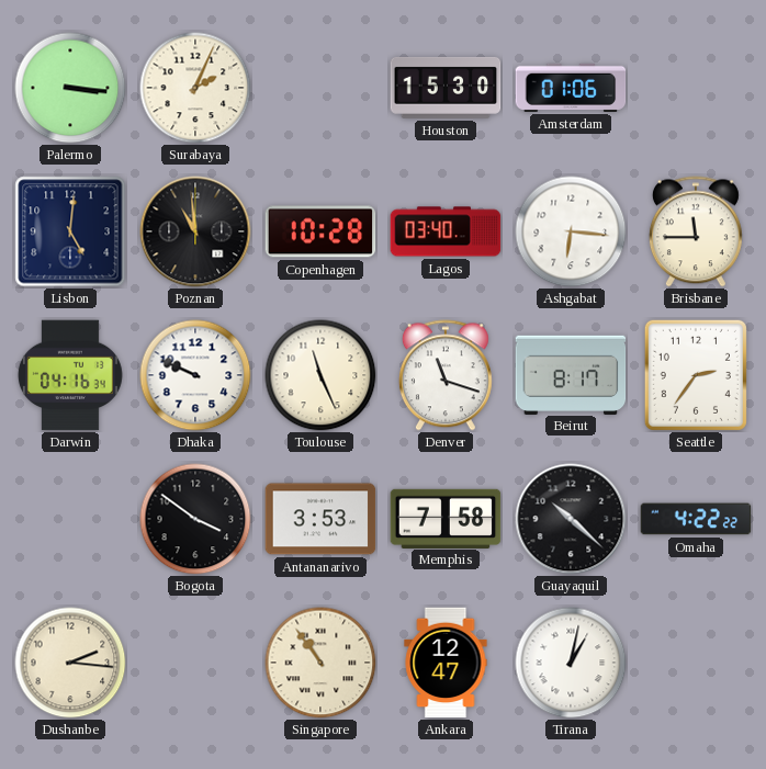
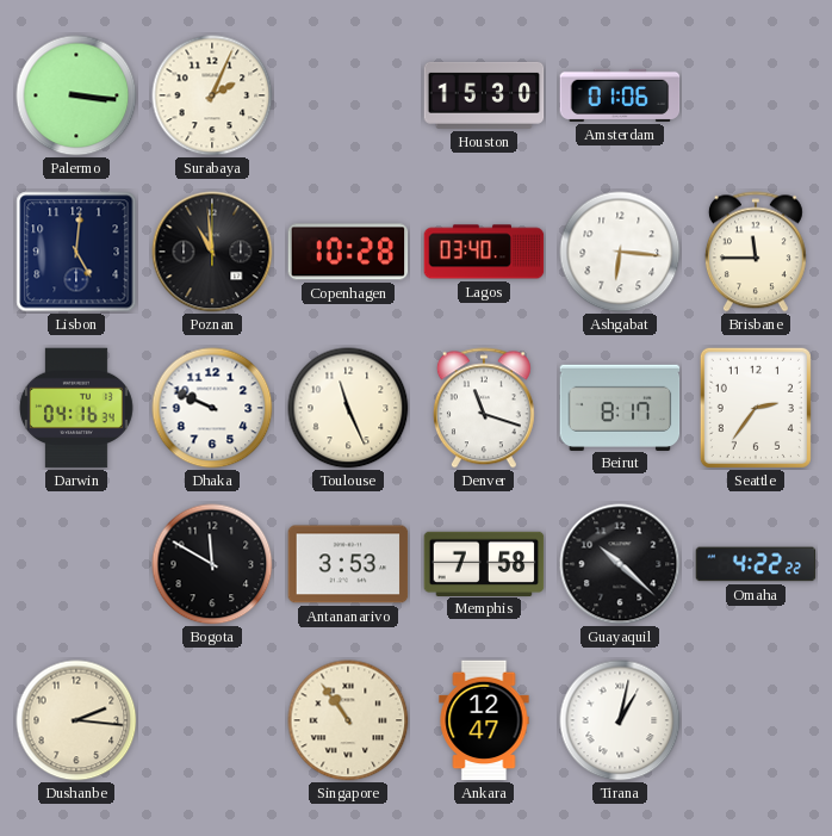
Bogota: 3:51 -> 11:50
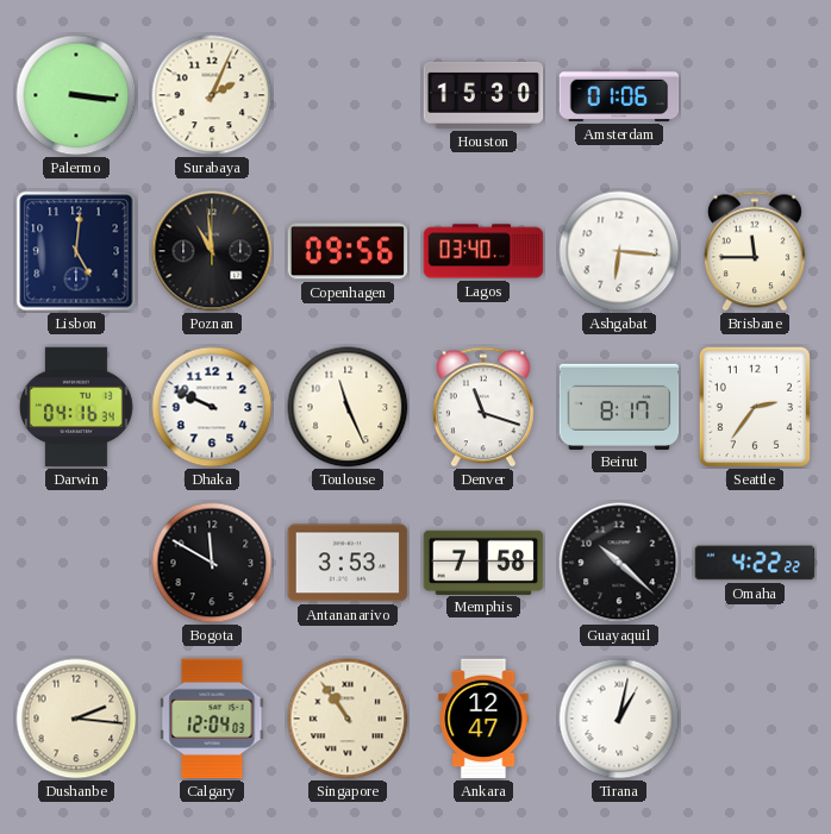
Copenhagen: 10:28 -> 09:56
Calgary: none -> 12:04
